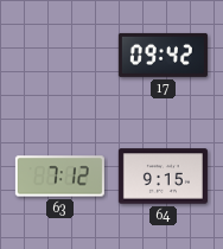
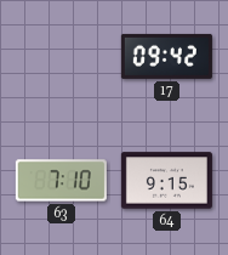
63: 7:12 -> 7:10
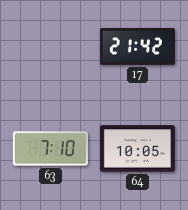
17: 09:42 -> 21:42
64: 9:15 -> 10:05
